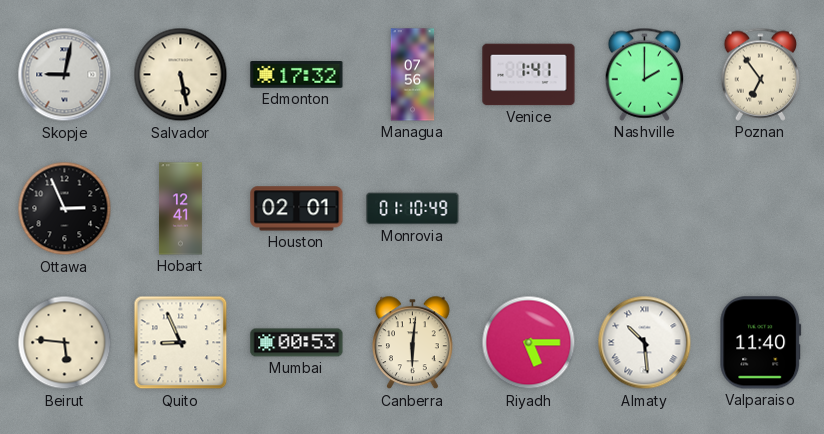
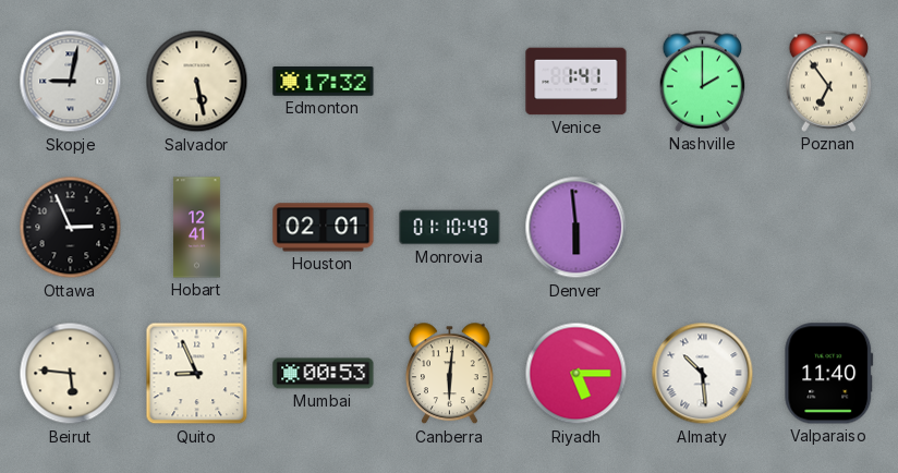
Managua: 07:56 -> none
Denver: none -> 5:59
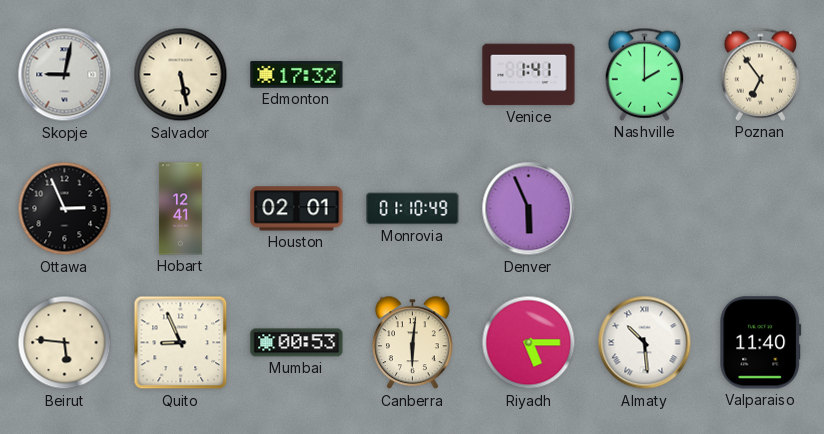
Denver: 5:59 -> 5:56
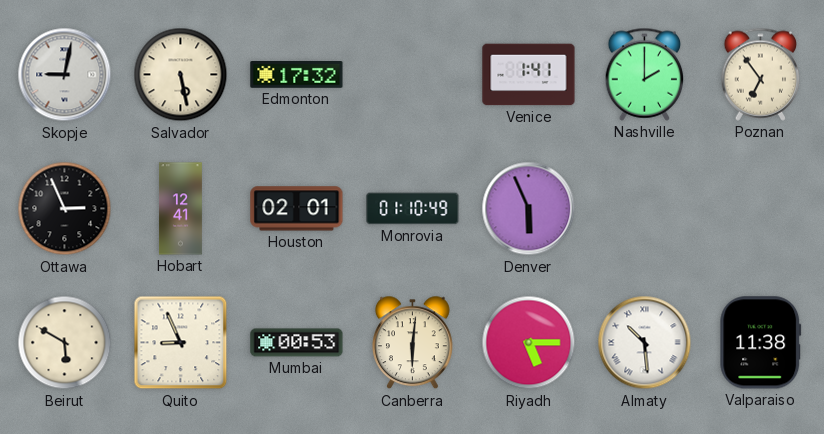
Beirut: 5:46 -> 5:50
Valparaiso: 11:40 -> 11:38
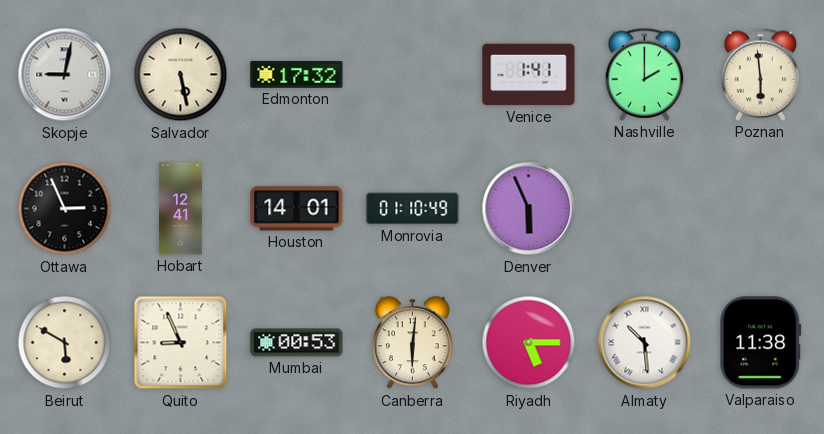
Poznan: 6:54 -> 5:59
Houston: 02:01 -> 14:01
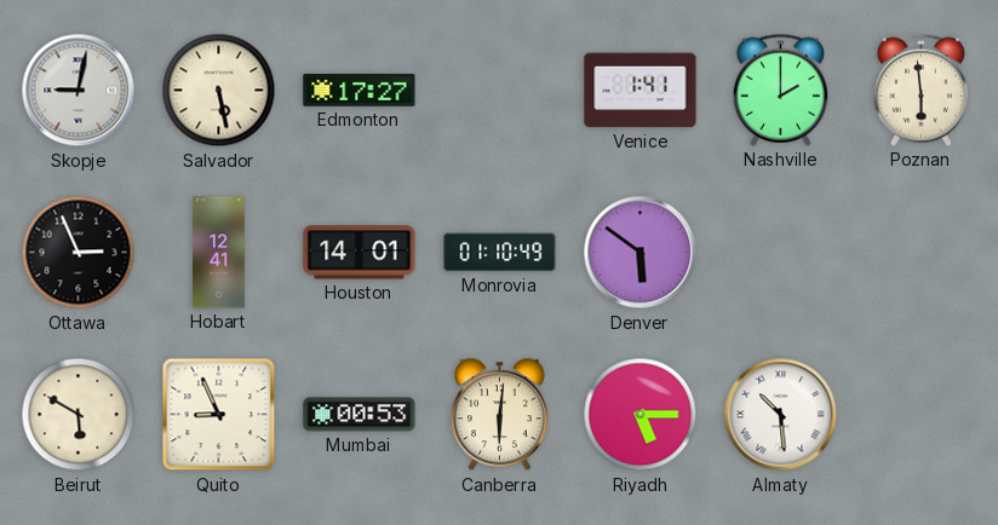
Edmonton: 17:32 -> 17:27
Denver: 5:56 -> 5:51
Valparaiso: 11:38 -> none
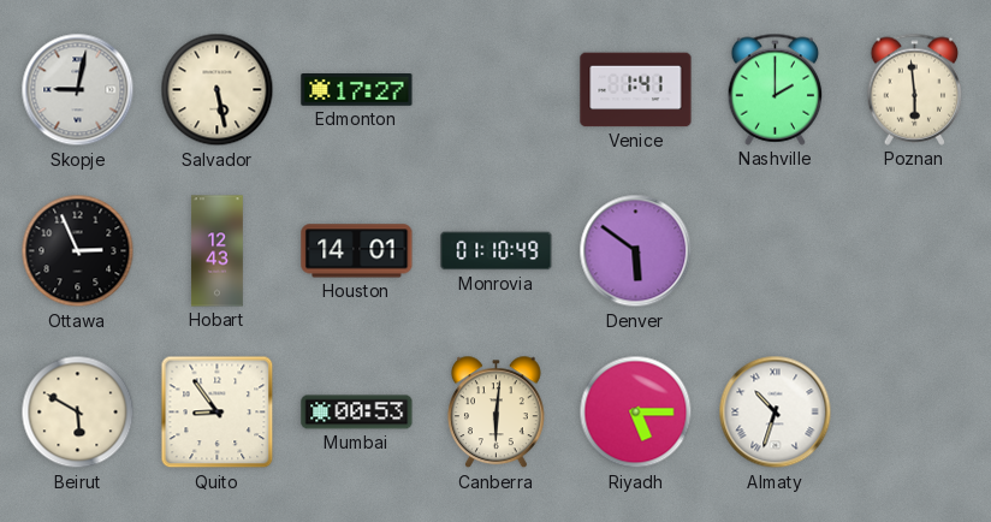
Hobart: 12:41 -> 12:43
Quito: 8:56 -> 8:54
Almaty: 10:29 -> 10:33
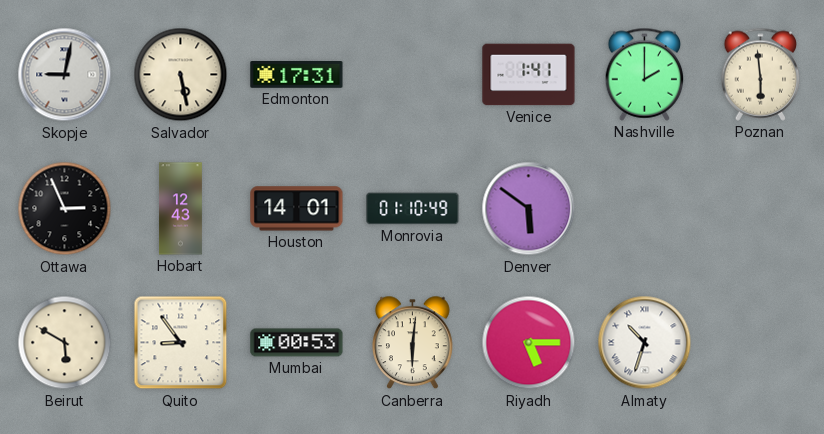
Edmonton: 17:27 -> 17:31
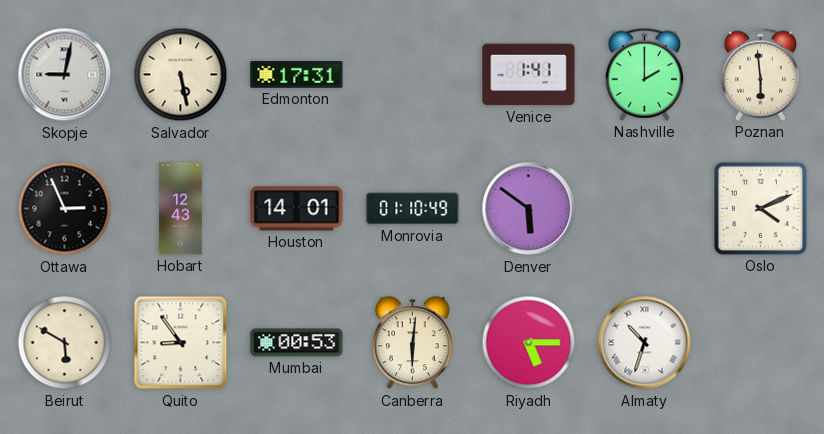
Oslo: none -> 4:11
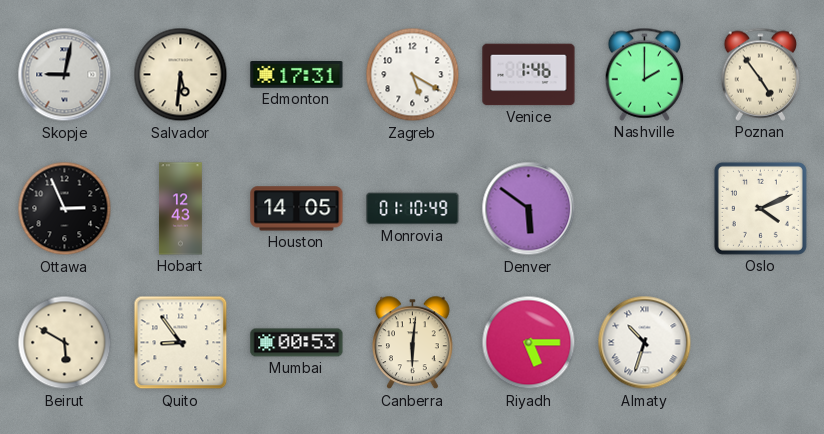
Salvador: 5:28 -> 5:31
Zagreb: none -> 5:20
Venice: 1:41 -> 1:46
Poznan: 5:59 -> 4:54
Houston: 14:01 -> 14:05
